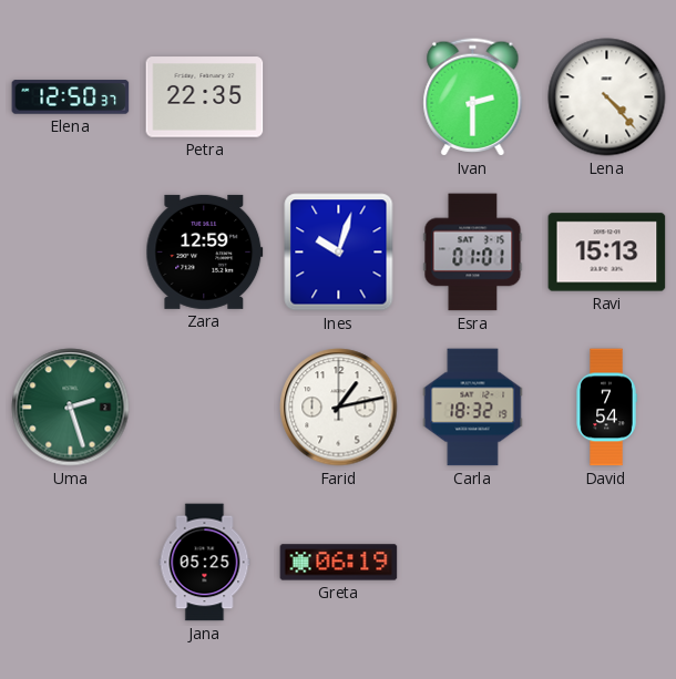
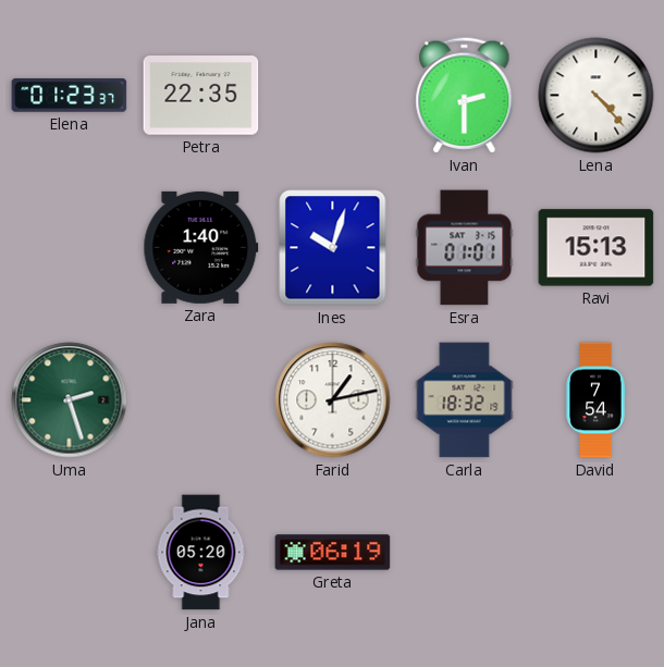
Elena: 12:50 -> 01:23
Zara: 12:59 -> 1:40
Jana: 05:25 -> 05:20
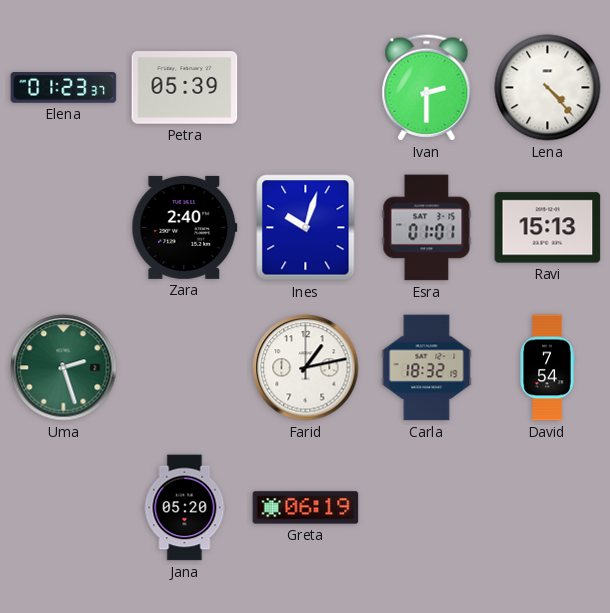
Petra: 22:35 -> 05:39
Zara: 1:40 -> 2:40
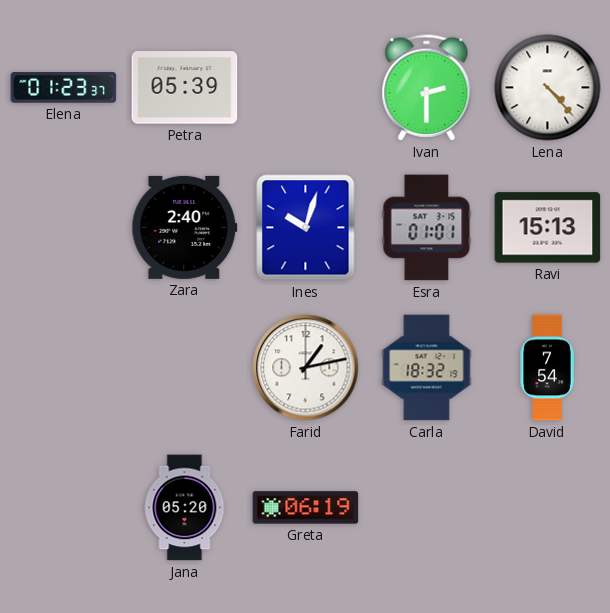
Uma: 2:27 -> none
